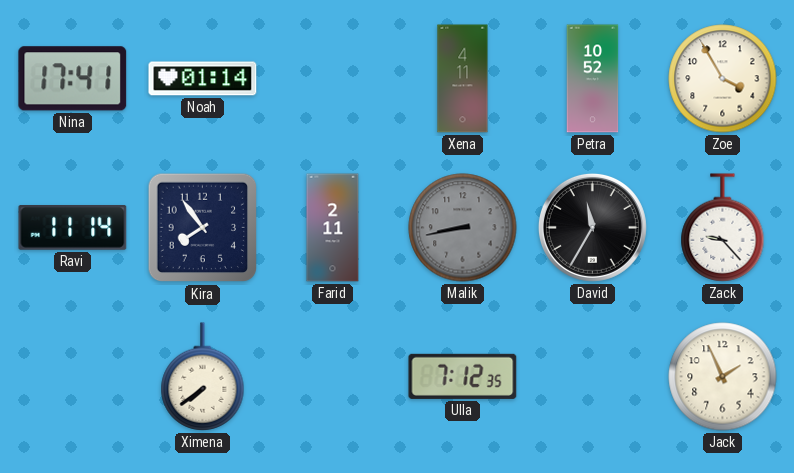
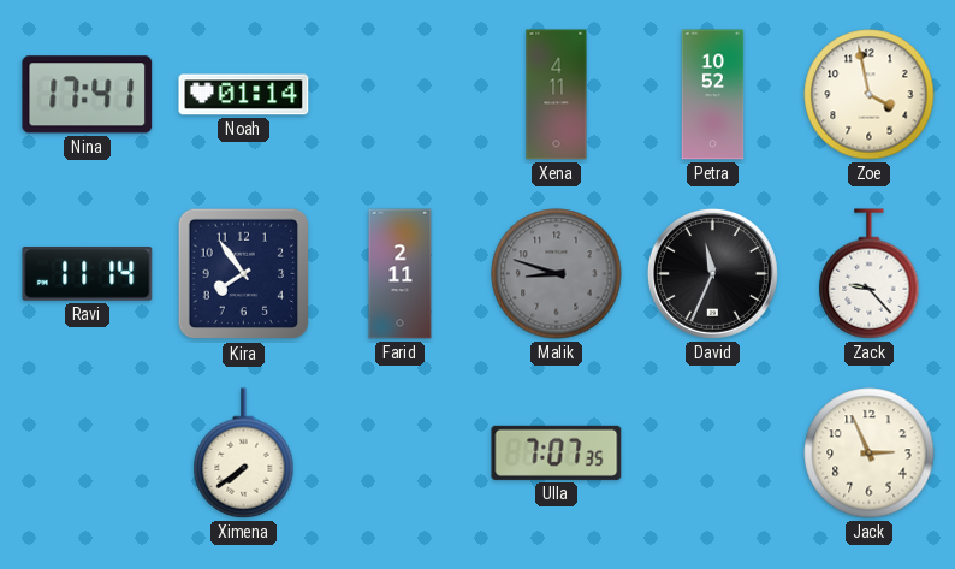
Zoe: 3:55 -> 3:58
Malik: 8:43 -> 8:48
David: 11:35 -> 11:34
Ulla: 7:12 -> 7:07
Jack: 1:56 -> 2:56
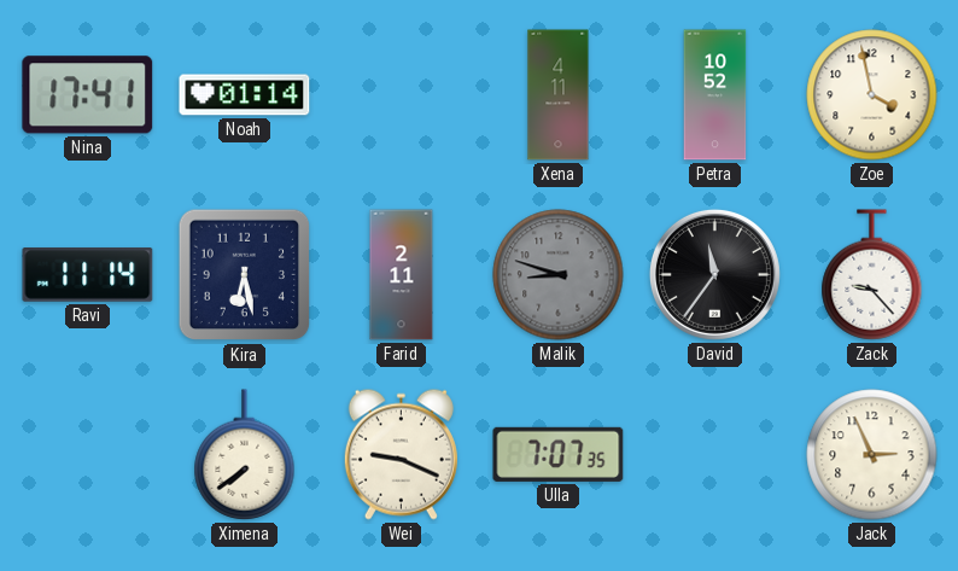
Kira: 7:54 -> 6:28
David: 11:34 -> 11:36
Wei: none -> 9:19
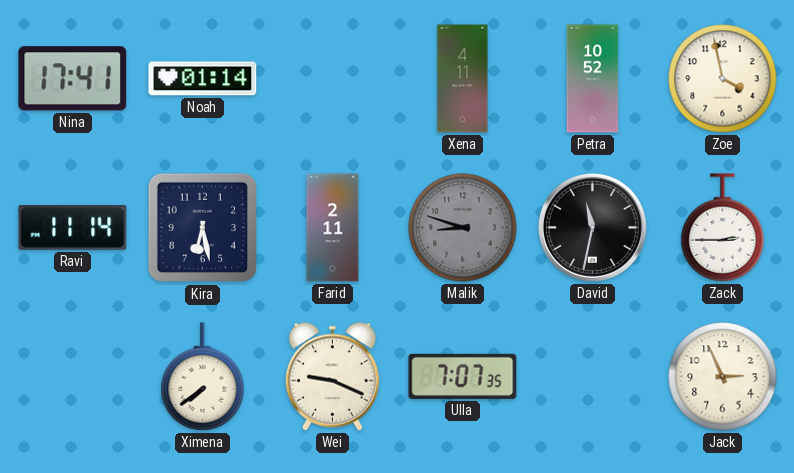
David: 11:36 -> 11:32
Zack: 9:23 -> 2:45
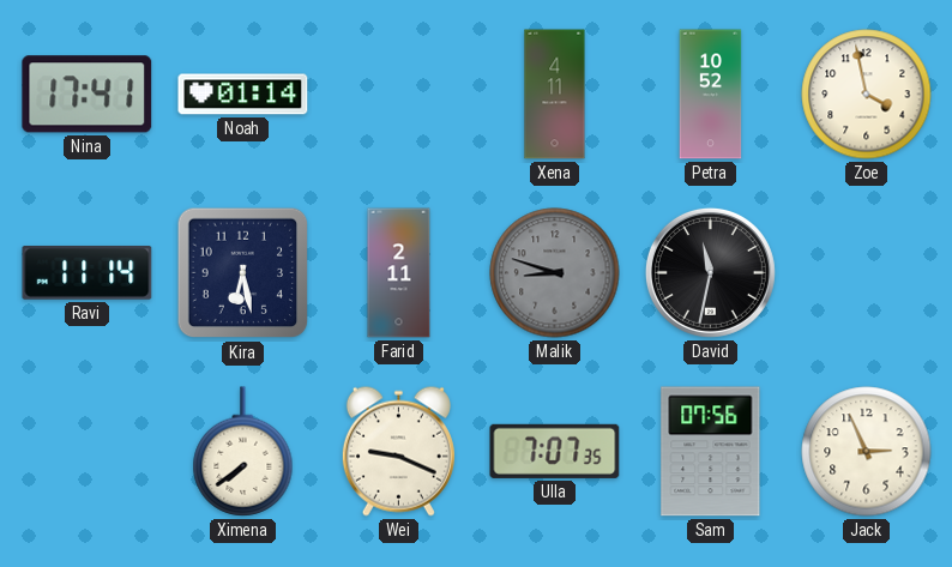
Zack: 2:45 -> none
Sam: none -> 07:56
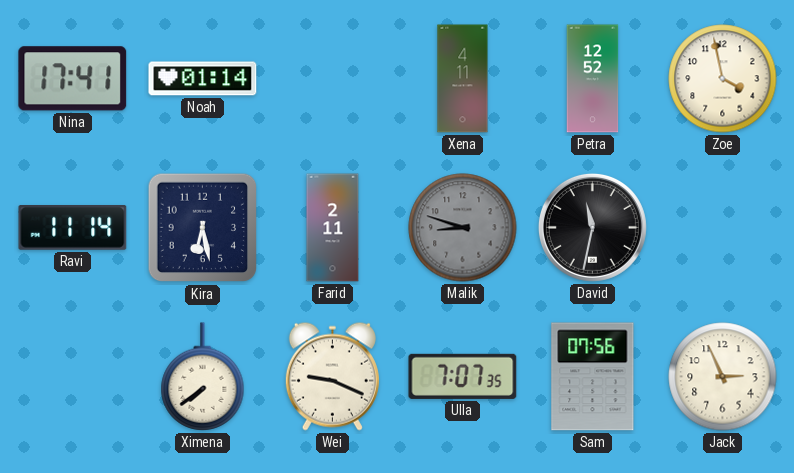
Petra: 10:52 -> 12:52
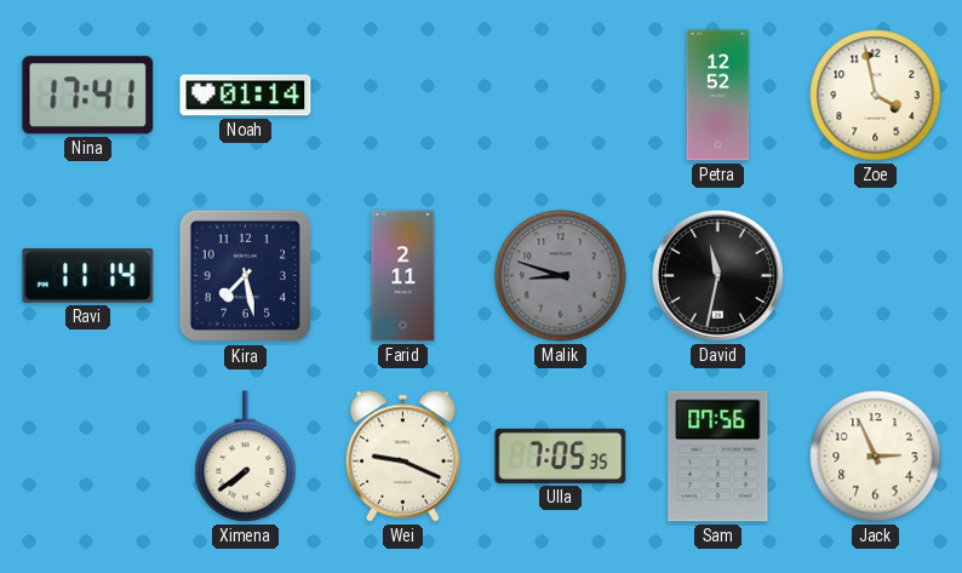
Xena: 4:11 -> none
Kira: 6:28 -> 7:28
Ulla: 7:07 -> 7:05
